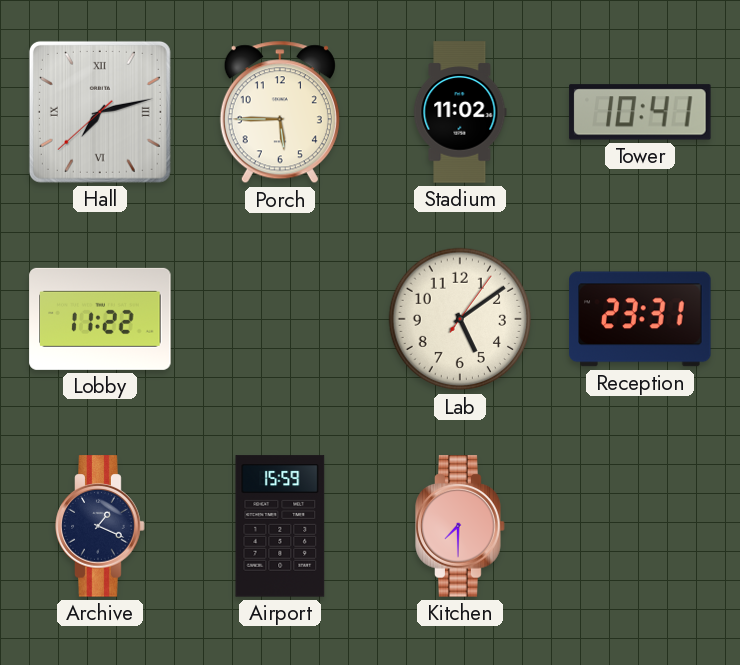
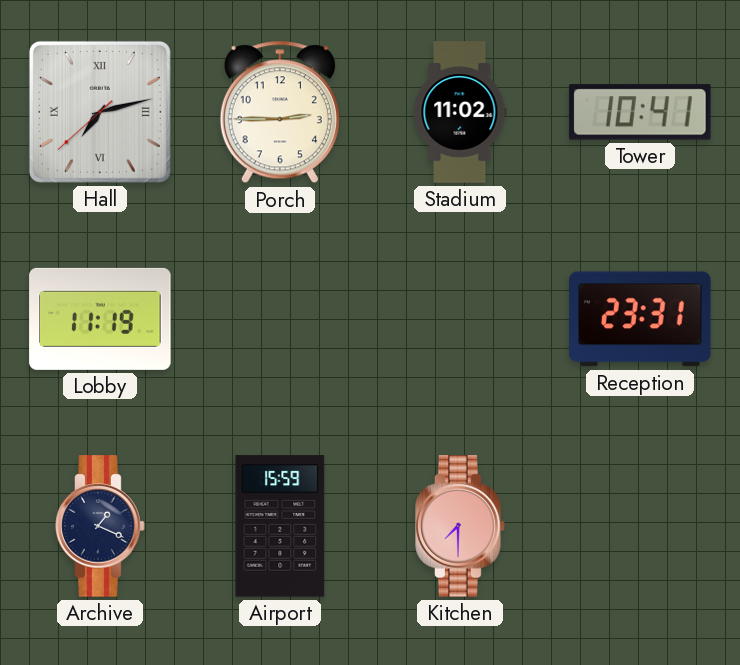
Porch: 5:45 -> 2:45
Lobby: 11:22 -> 11:19
Lab: 5:09 -> none
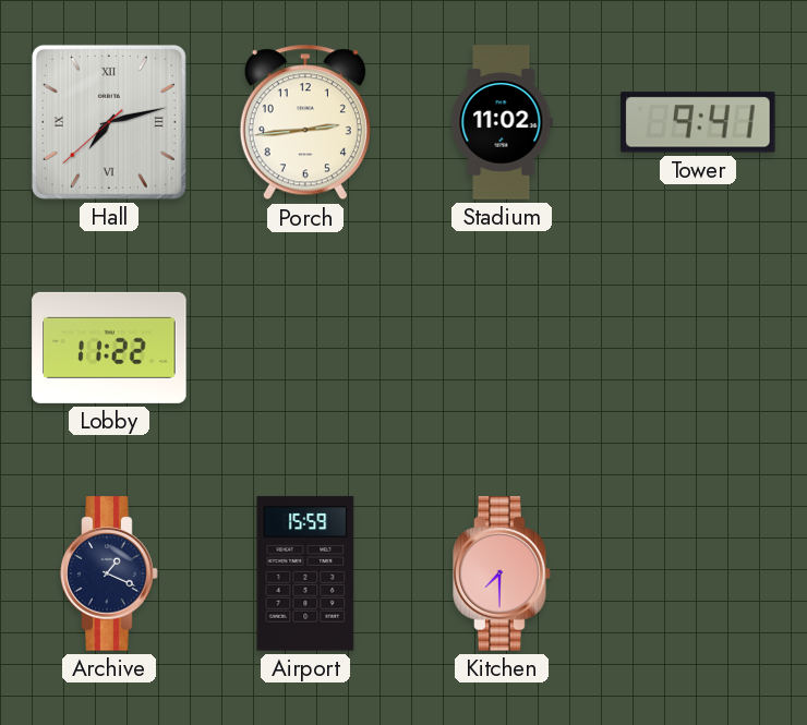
Porch: 2:45 -> 2:44
Tower: 10:41 -> 9:41
Lobby: 11:19 -> 11:22
Reception: 23:31 -> none
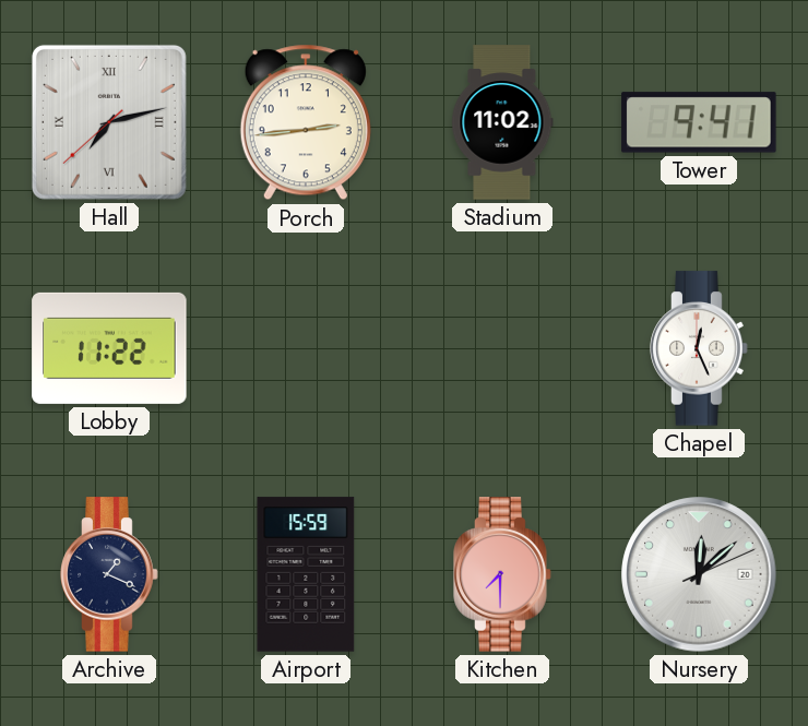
Chapel: none -> 12:26
Nursery: none -> 12:08
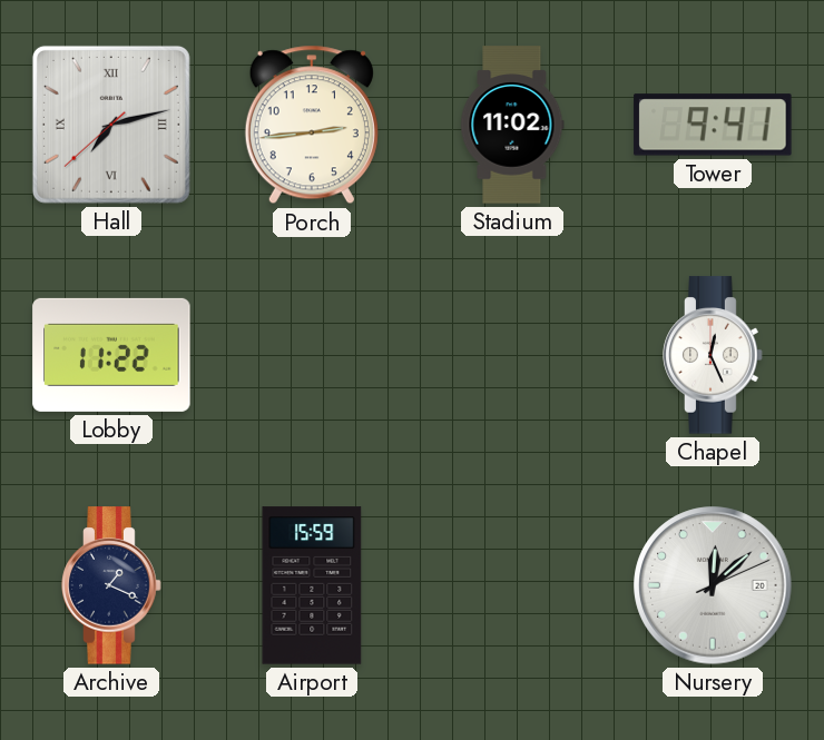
Kitchen: 7:30 -> none
